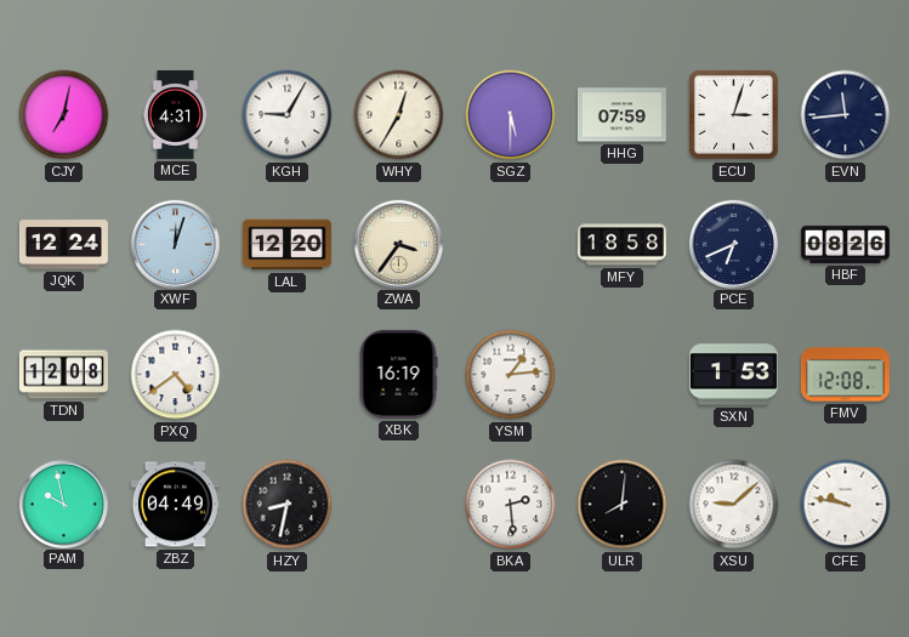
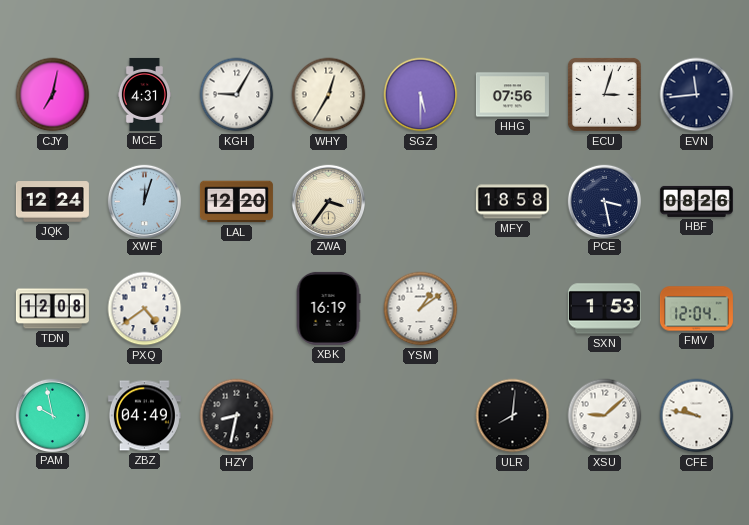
HHG: 07:59 -> 07:56
PCE: 6:41 -> 3:28
YSM: 1:14 -> 1:09
FMV: 12:08 -> 12:04
BKA: 2:29 -> none
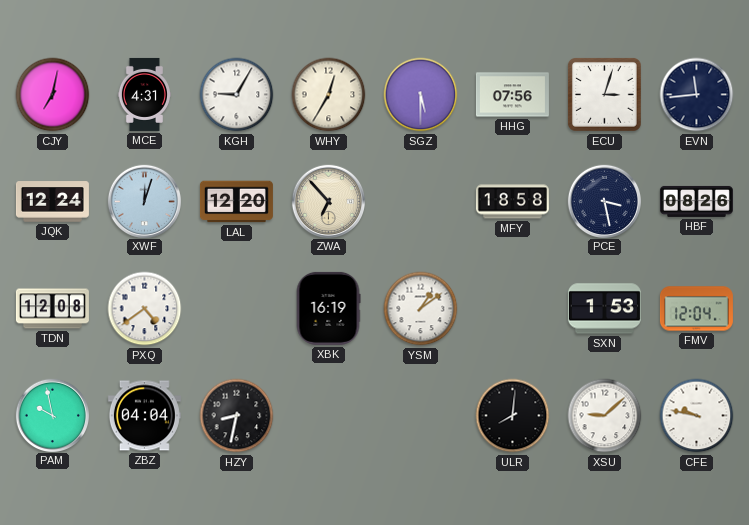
ZWA: 3:36 -> 6:53
ZBZ: 04:49 -> 04:04
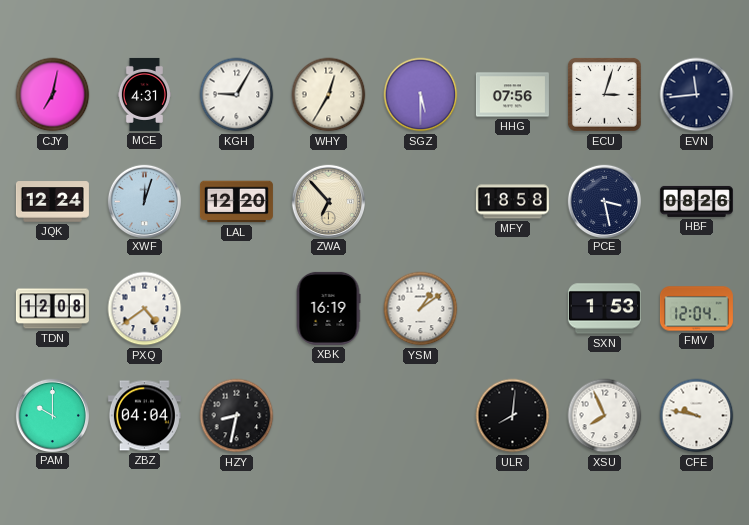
PAM: 9:58 -> 10:00
XSU: 9:08 -> 7:56
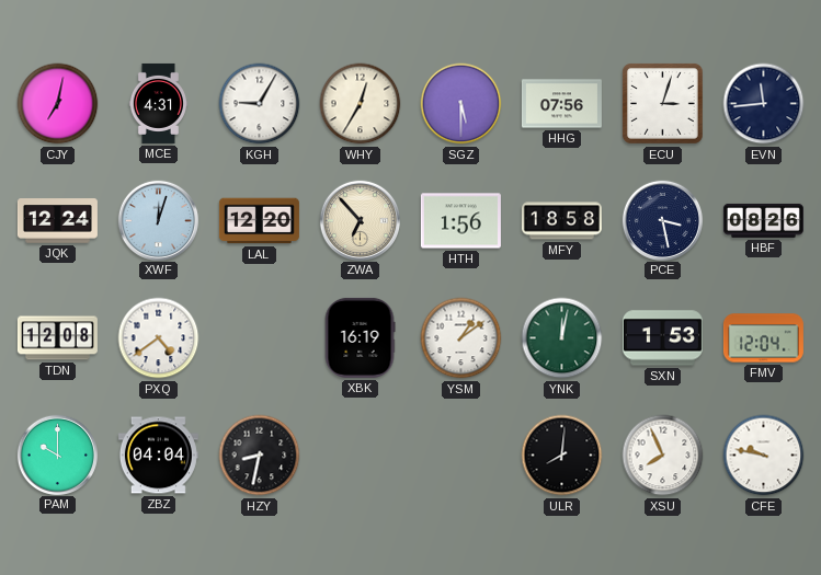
HTH: none -> 1:56
YNK: none -> 12:02
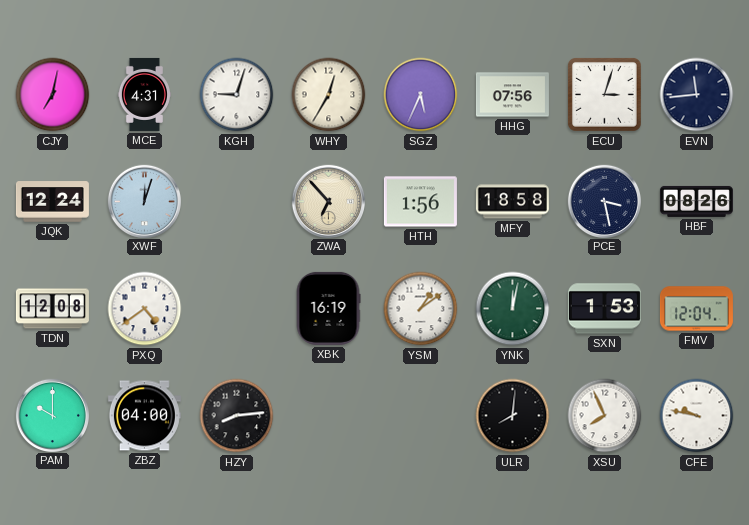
KGH: 9:05 -> 9:03
SGZ: 5:30 -> 5:34
LAL: 12:20 -> none
ZBZ: 04:04 -> 04:00
HZY: 8:32 -> 8:14
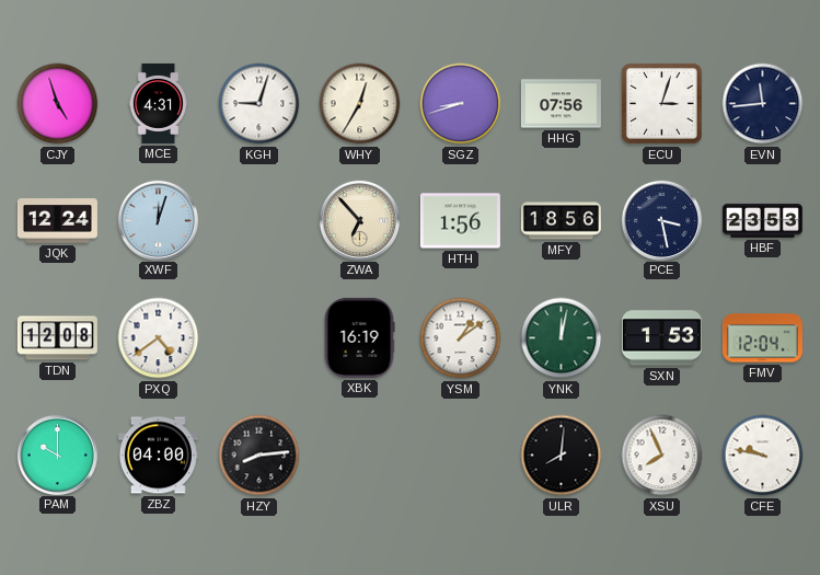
CJY: 7:02 -> 4:57
SGZ: 5:34 -> 8:42
MFY: 18:58 -> 18:56
HBF: 08:26 -> 23:53
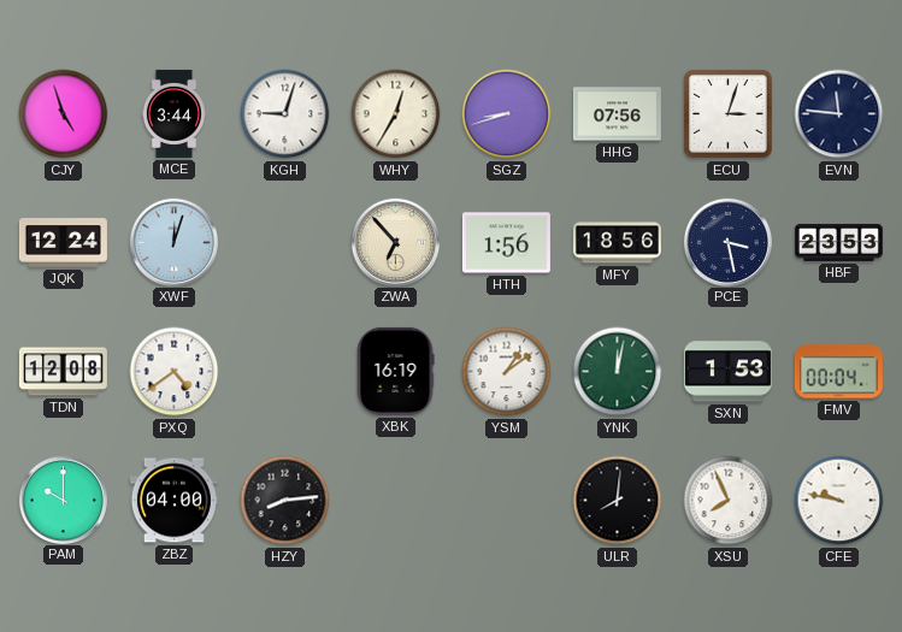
MCE: 4:31 -> 3:44
EVN: 11:44 -> 11:46
FMV: 12:04 -> 00:04
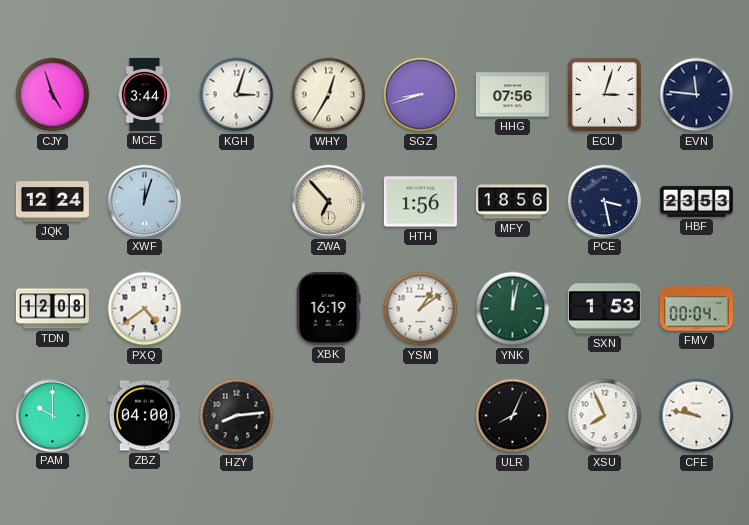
KGH: 9:03 -> 3:03
ULR: 8:01 -> 8:04
